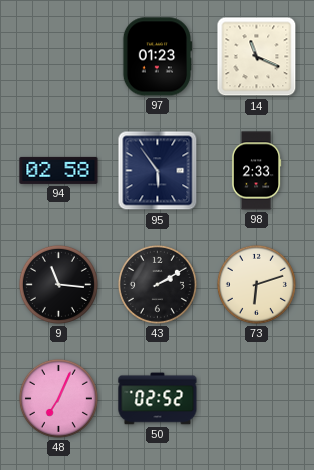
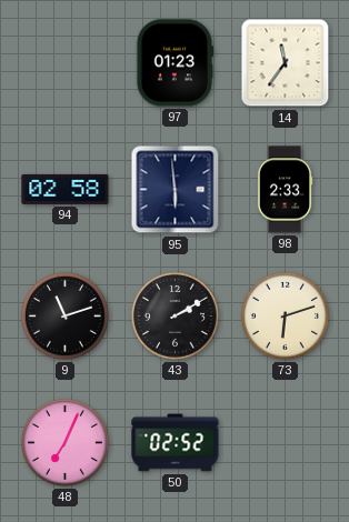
14: 11:19 -> 11:36
95: 5:54 -> 5:59
9: 11:16 -> 11:12
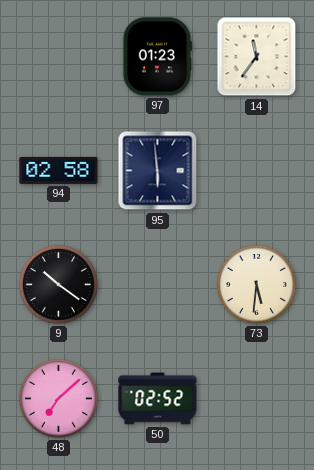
98: 2:33 -> none
9: 11:12 -> 10:21
43: 2:10 -> none
73: 6:12 -> 5:31
48: 7:04 -> 7:08
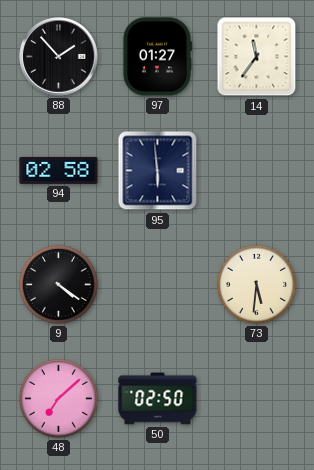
88: none -> 1:53
97: 01:23 -> 01:27
9: 10:21 -> 4:21
50: 02:52 -> 02:50
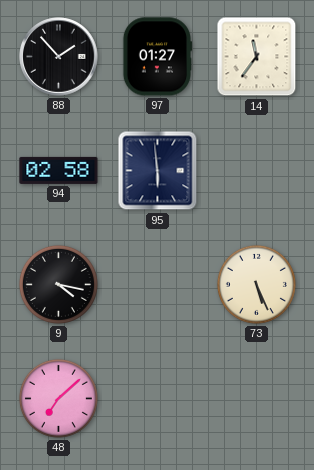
9: 4:21 -> 4:17
73: 5:31 -> 5:26
50: 02:50 -> none
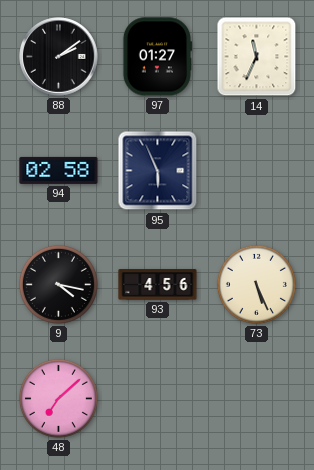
88: 1:53 -> 2:09
14: 11:36 -> 11:34
95: 5:59 -> 5:56
93: none -> 4:56
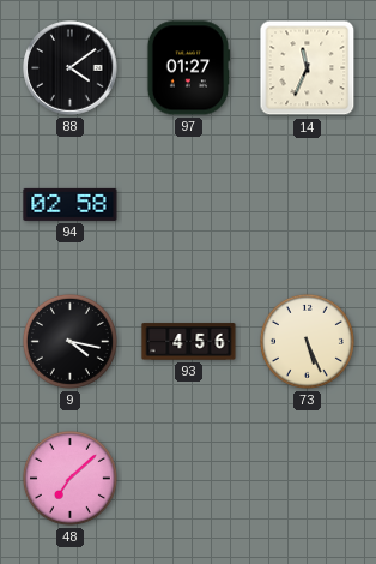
88: 2:09 -> 4:09
95: 5:56 -> none
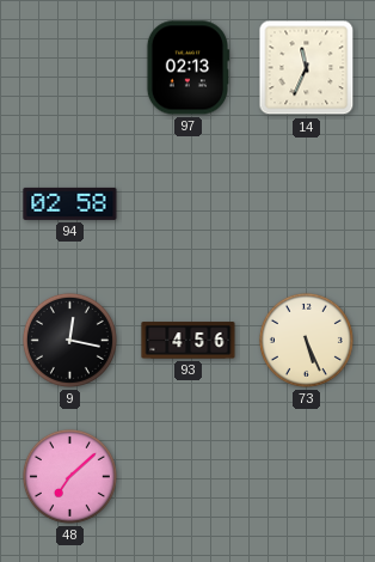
88: 4:09 -> none
97: 01:27 -> 02:13
9: 4:17 -> 12:17
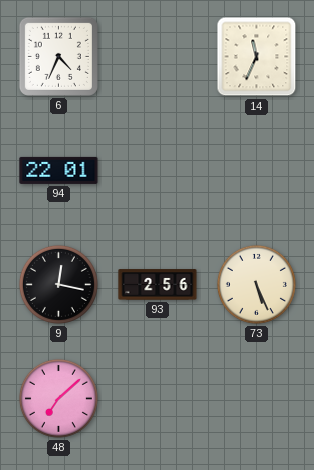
6: none -> 4:34
97: 02:13 -> none
94: 02:58 -> 22:01
93: 4:56 -> 2:56
